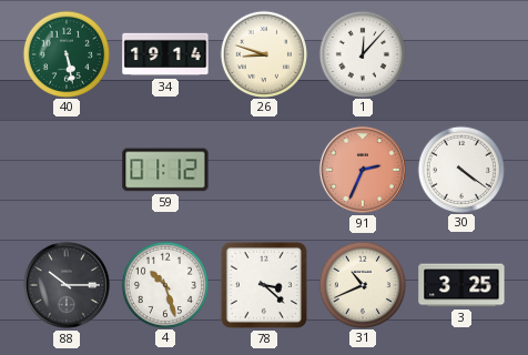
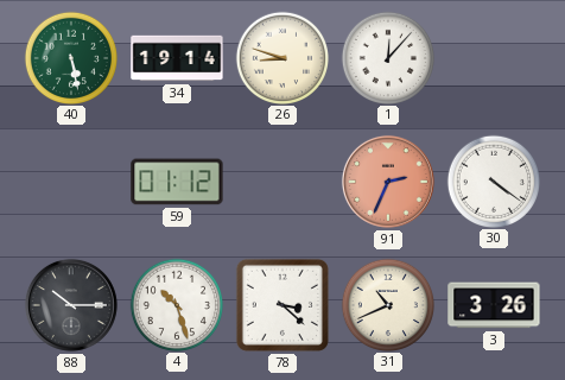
3: 3:25 -> 3:26
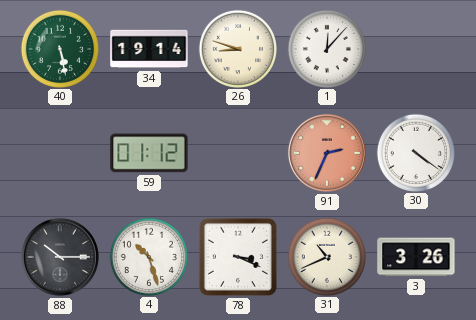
78: 3:22 -> 3:19
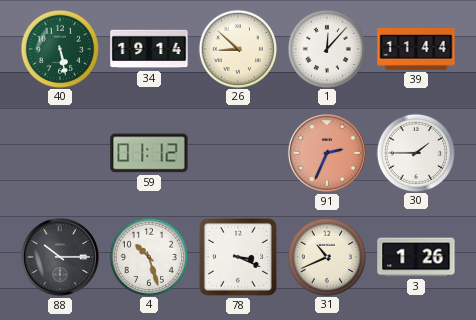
26: 8:48 -> 8:52
39: none -> 11:44
30: 4:21 -> 1:45
3: 3:26 -> 1:26
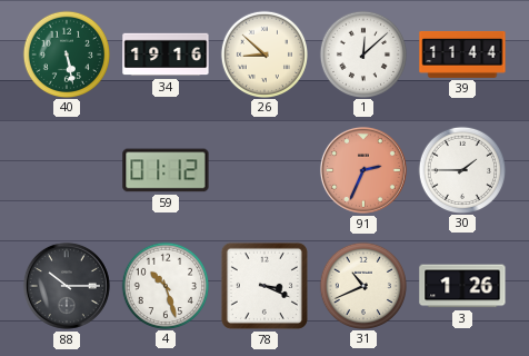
34: 19:14 -> 19:16
1: 12:07 -> 12:08
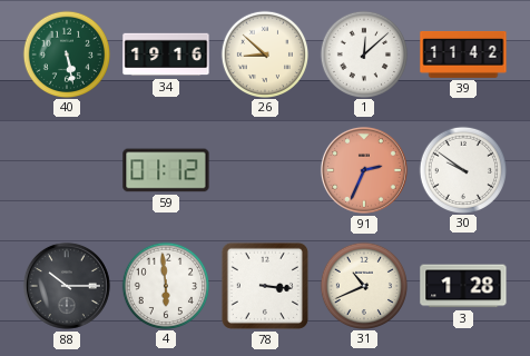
39: 11:44 -> 11:42
30: 1:45 -> 9:51
4: 10:27 -> 5:59
78: 3:19 -> 3:16
3: 1:26 -> 1:28
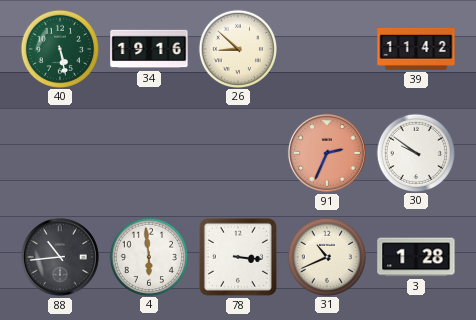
1: 12:08 -> none
59: 01:12 -> none
88: 10:15 -> 10:44
